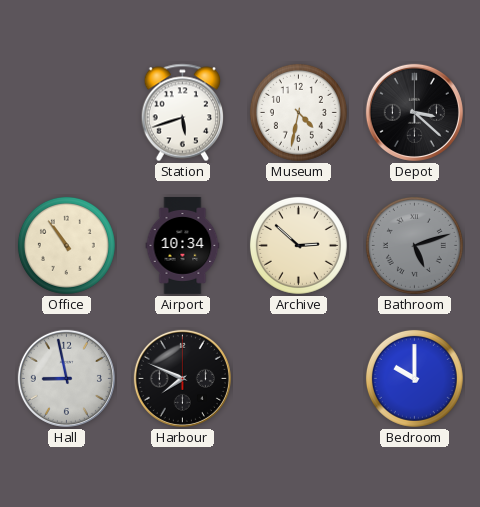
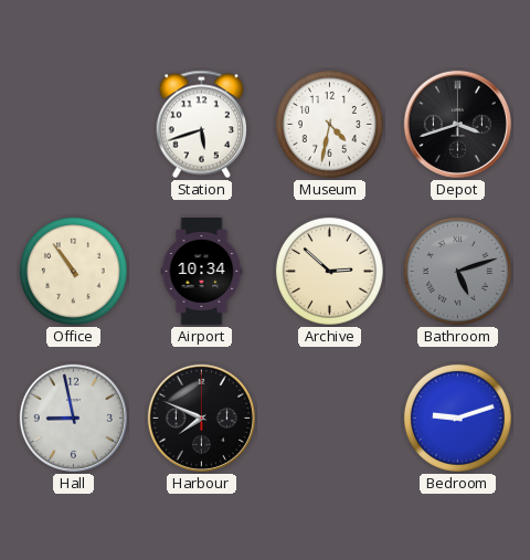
Depot: 3:22 -> 3:42
Bedroom: 10:00 -> 9:12
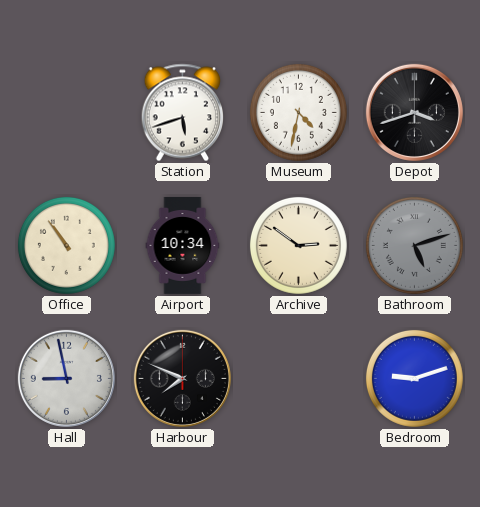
Archive: 2:52 -> 2:51
